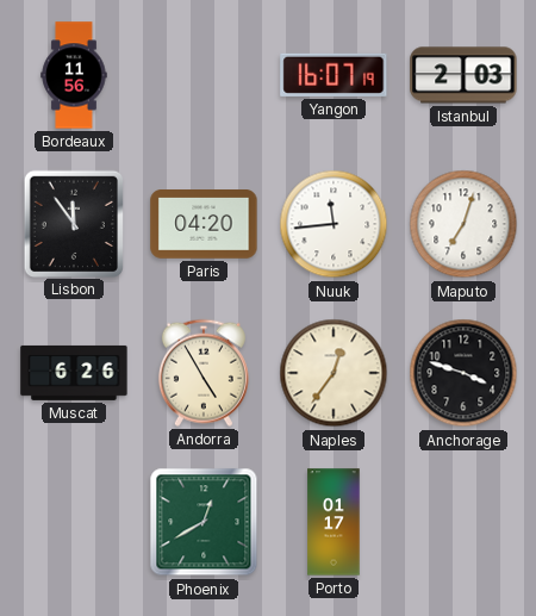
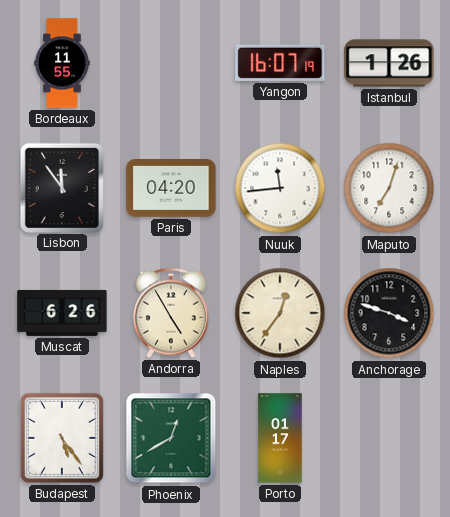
Bordeaux: 11:56 -> 11:55
Istanbul: 2:03 -> 1:26
Budapest: none -> 5:24
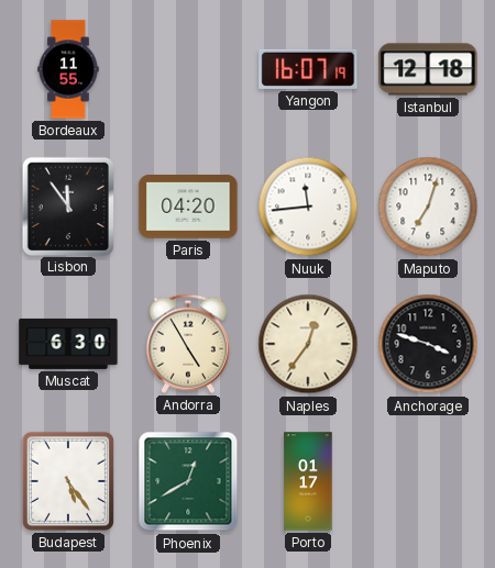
Istanbul: 1:26 -> 12:18
Muscat: 6:26 -> 6:30
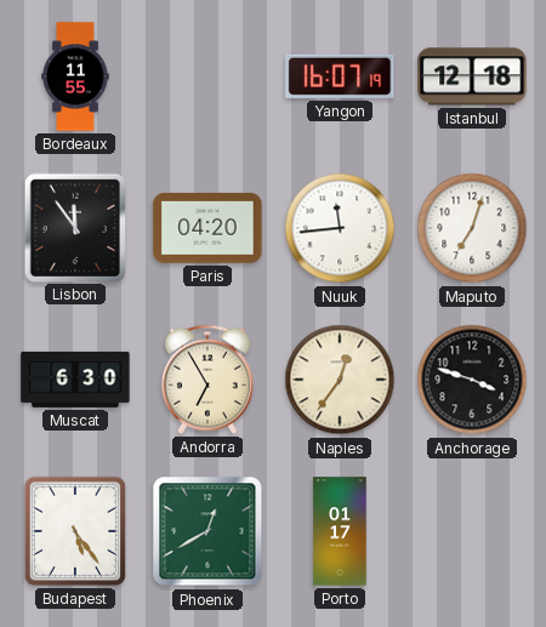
Andorra: 4:55 -> 6:55
